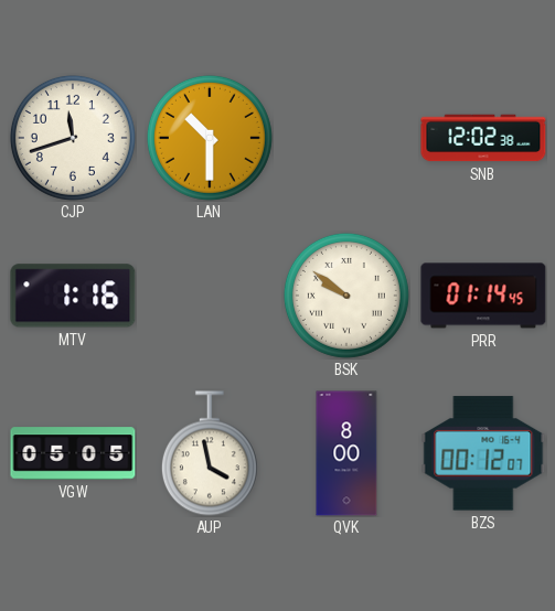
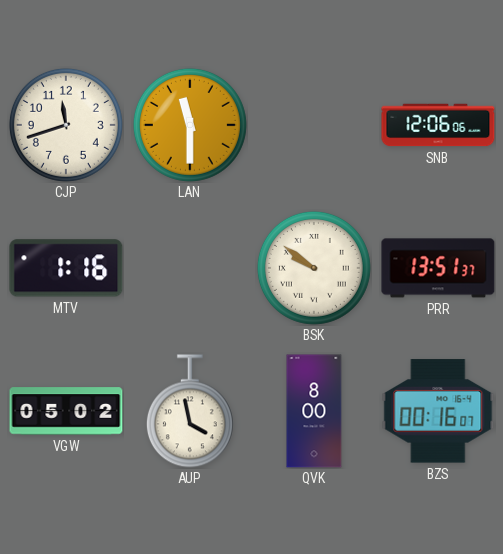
LAN: 10:30 -> 11:30
SNB: 12:02 -> 12:06
PRR: 01:14 -> 13:51
VGW: 05:05 -> 05:02
BZS: 00:12 -> 00:16
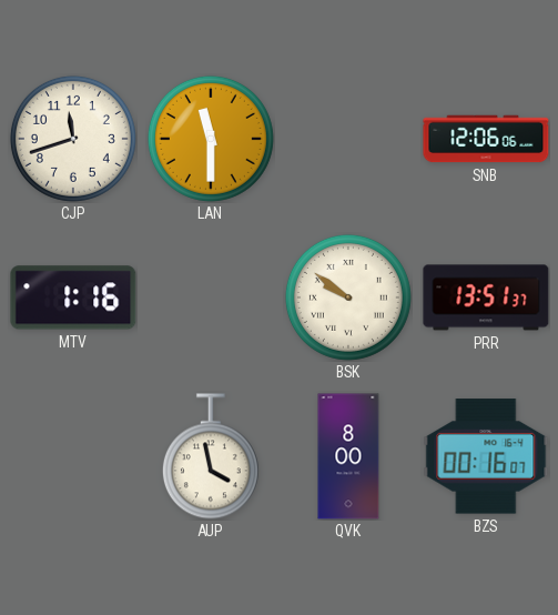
VGW: 05:02 -> none
